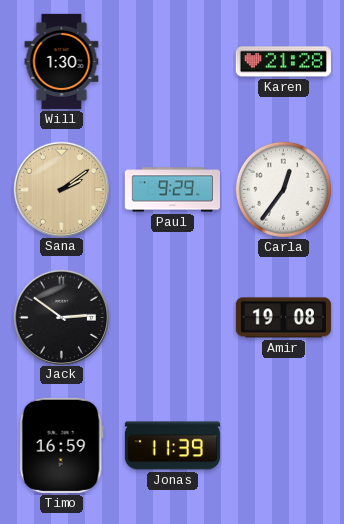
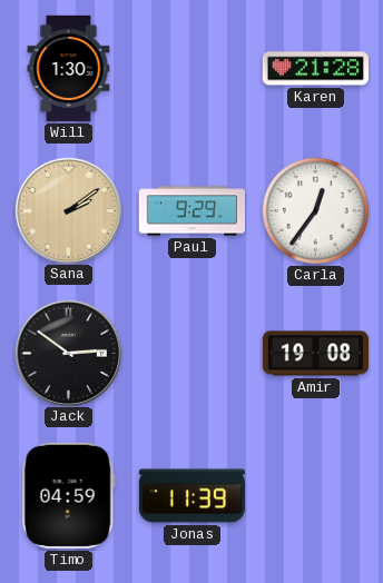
Timo: 16:59 -> 04:59
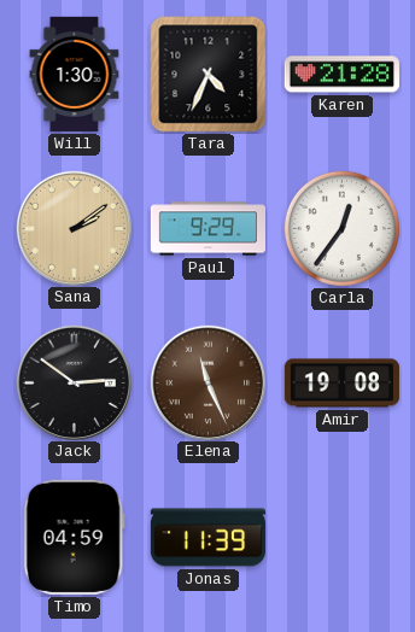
Tara: none -> 4:34
Elena: none -> 11:26
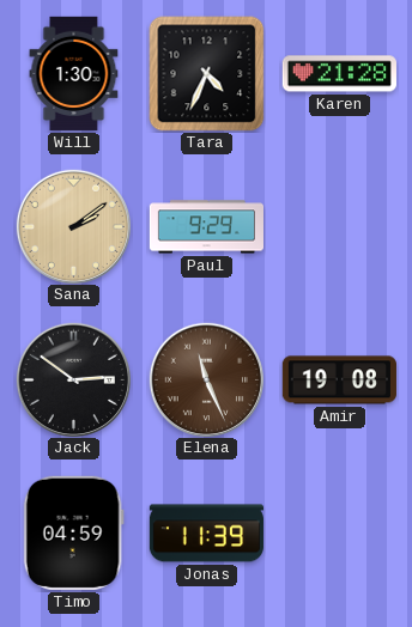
Carla: 12:36 -> none
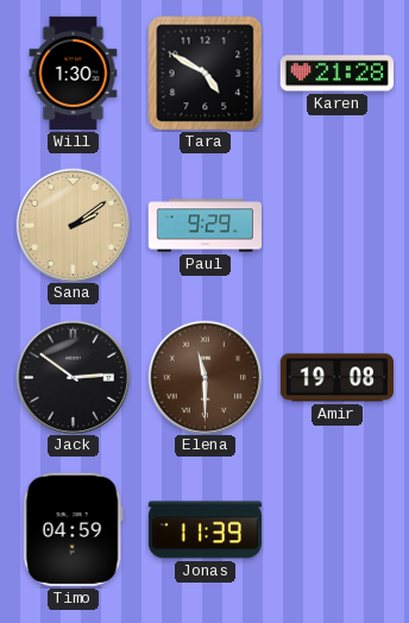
Tara: 4:34 -> 4:50
Elena: 11:26 -> 11:30
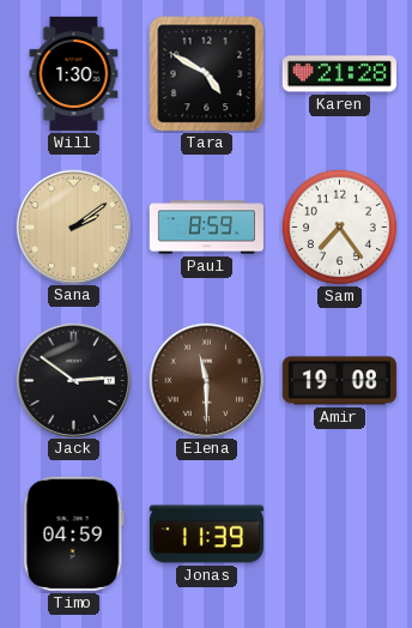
Paul: 9:29 -> 8:59
Sam: none -> 7:24
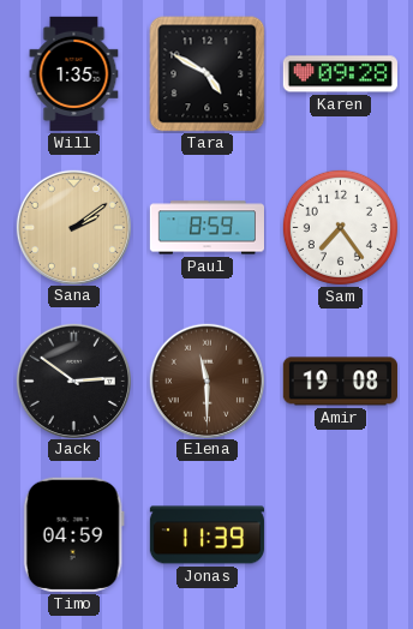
Will: 1:30 -> 1:35
Karen: 21:28 -> 09:28
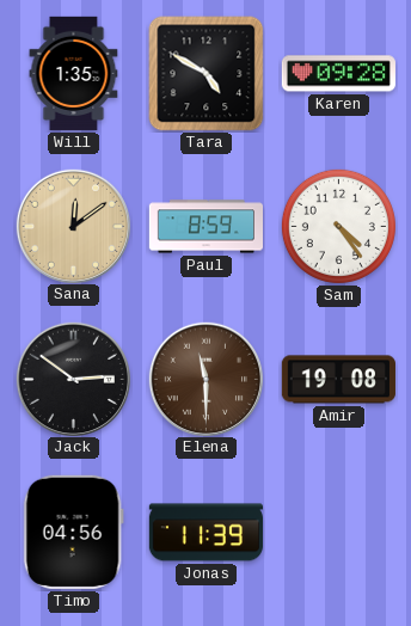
Sana: 2:09 -> 12:09
Sam: 7:24 -> 4:24
Timo: 04:59 -> 04:56
